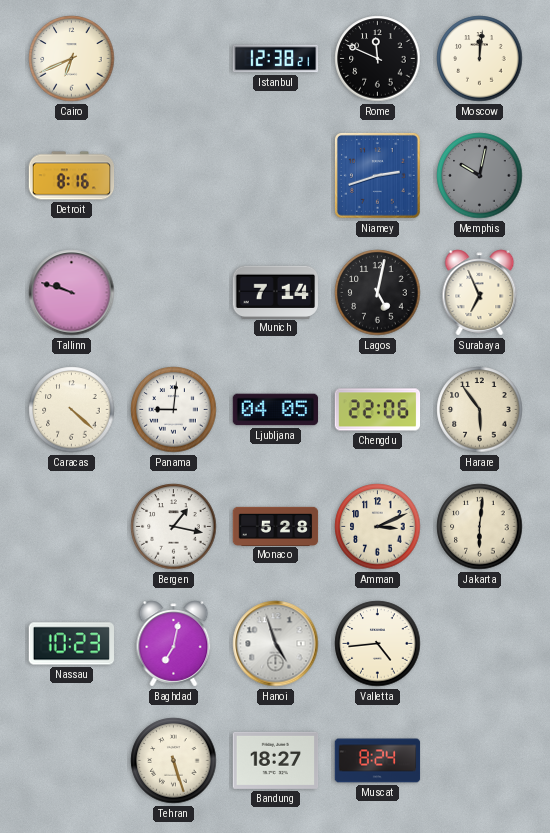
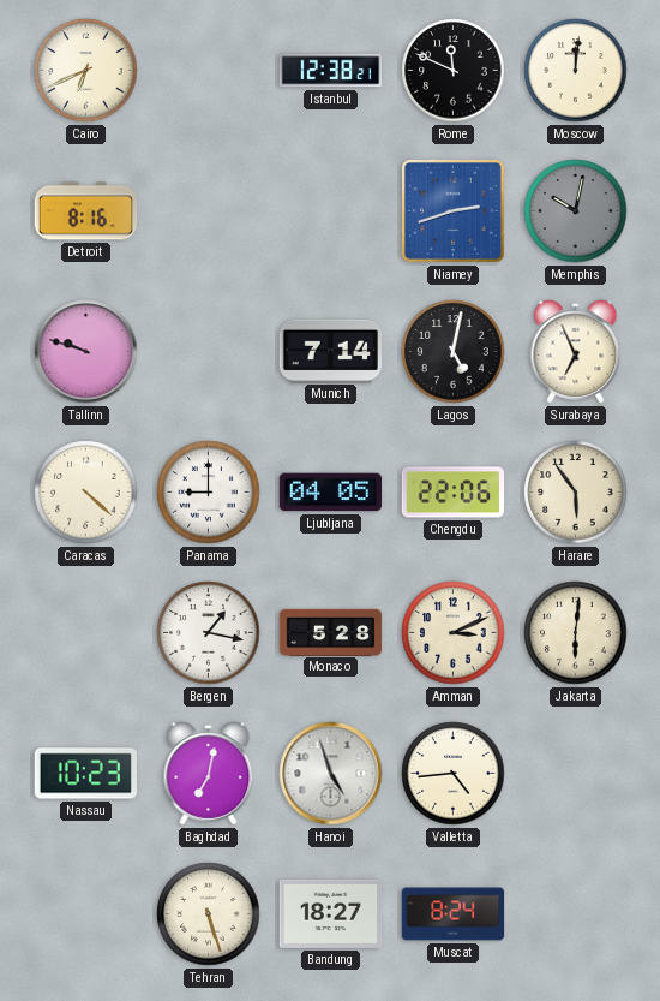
Panama: 9:01 -> 9:00
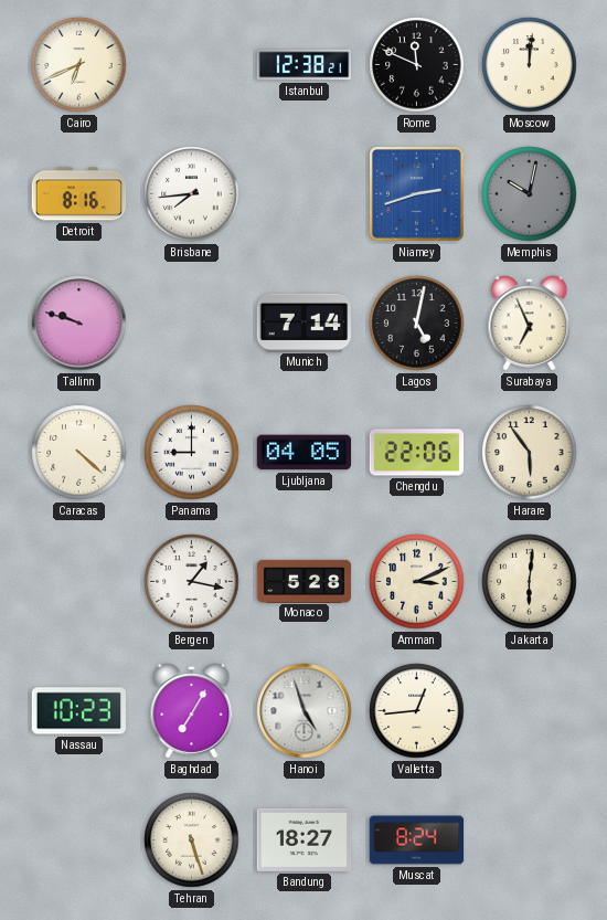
Brisbane: none -> 7:44
Baghdad: 7:02 -> 7:05
Valletta: 4:44 -> 12:44
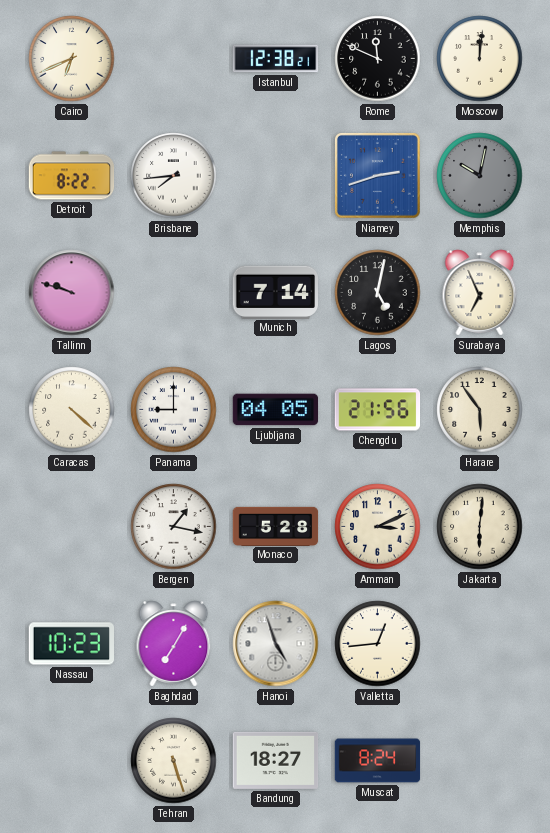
Detroit: 8:16 -> 8:22
Chengdu: 22:06 -> 21:56
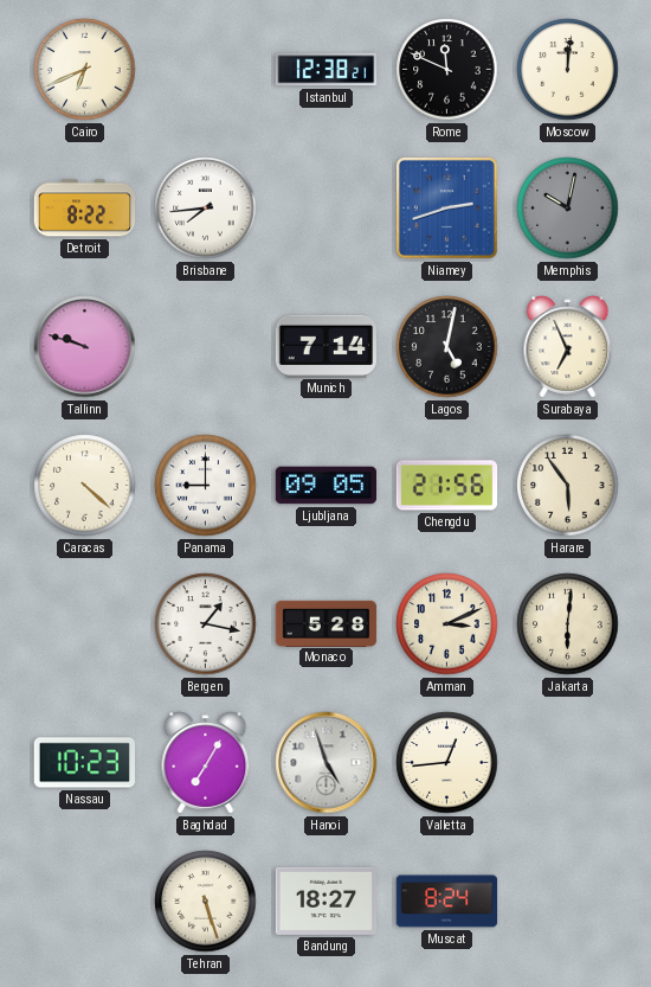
Ljubljana: 04:05 -> 09:05
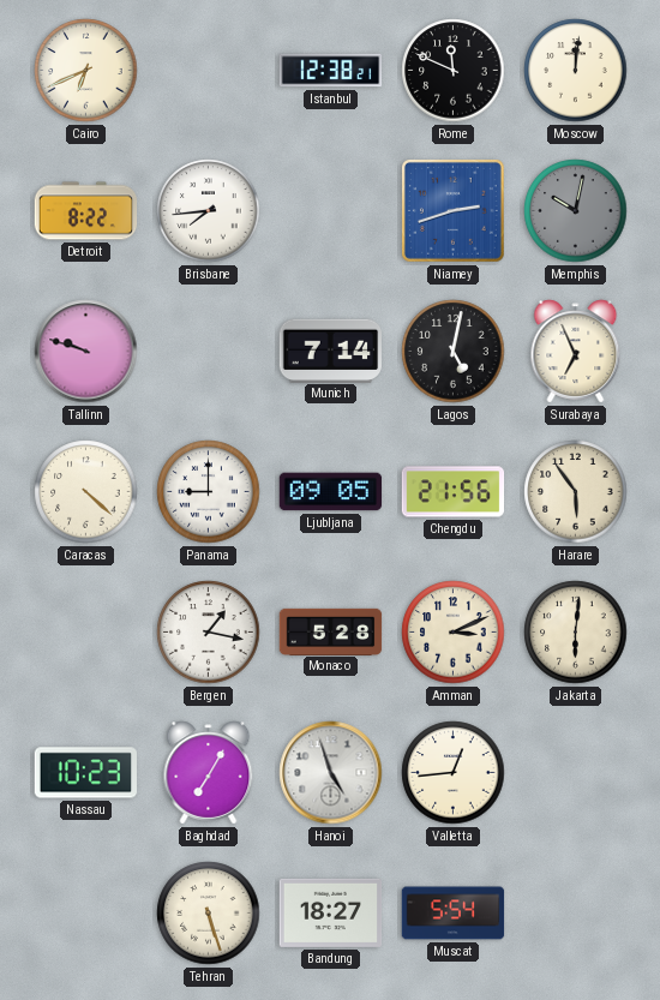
Muscat: 8:24 -> 5:54
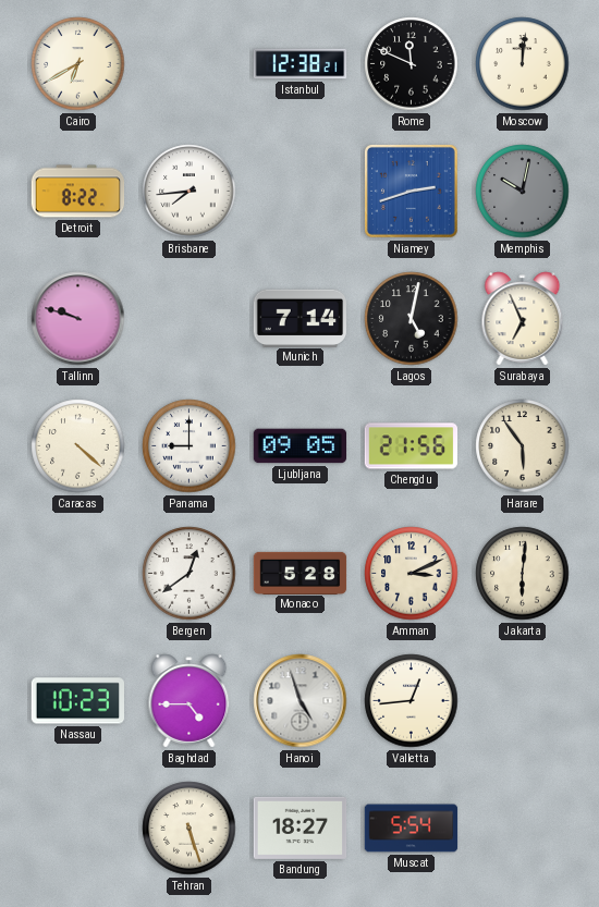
Cairo: 6:41 -> 6:40
Bergen: 1:17 -> 12:39
Baghdad: 7:05 -> 4:45
